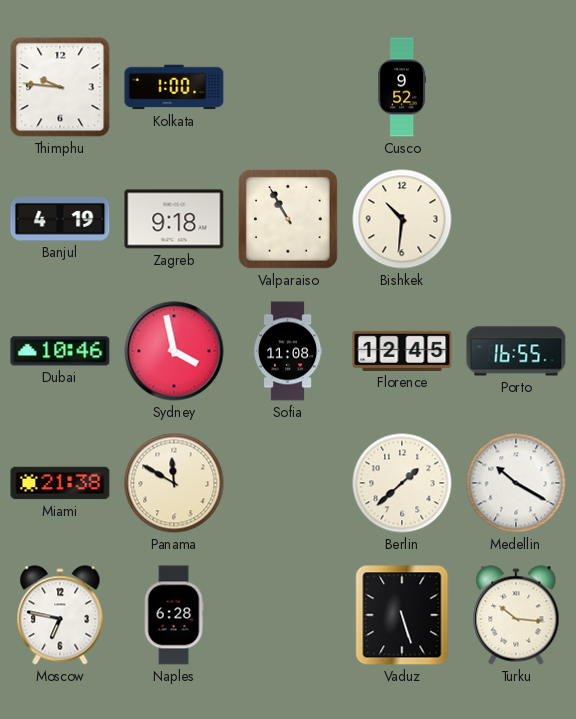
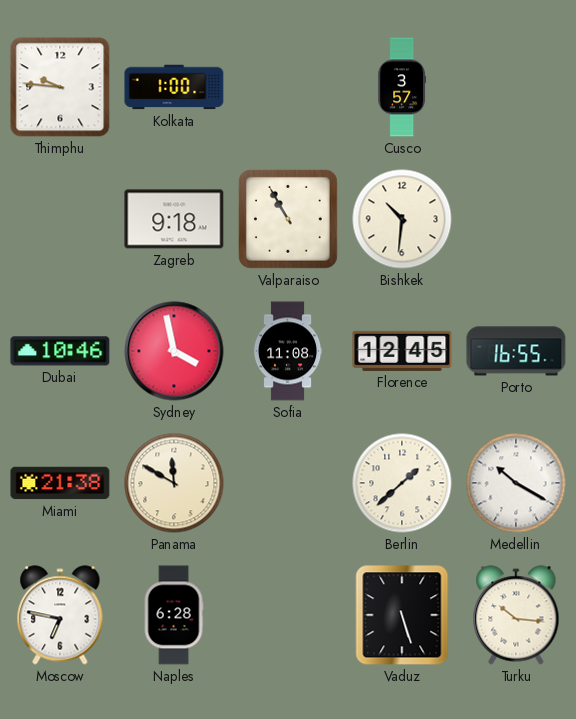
Cusco: 9:52 -> 3:57
Banjul: 4:19 -> none
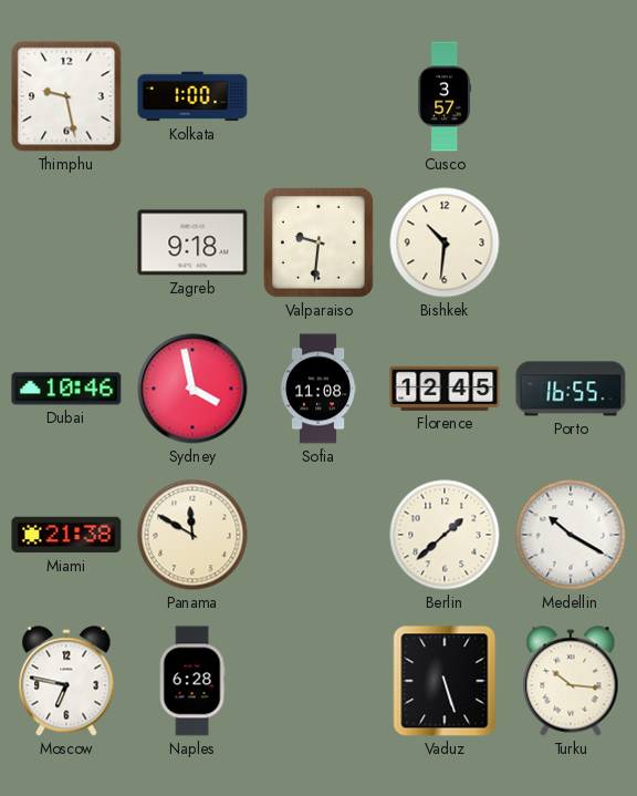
Thimphu: 9:46 -> 9:28
Valparaiso: 10:55 -> 9:31
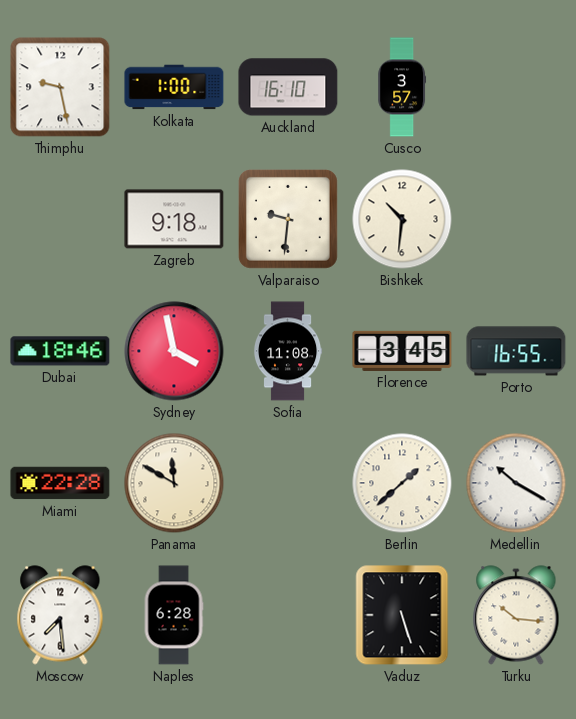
Auckland: none -> 16:10
Dubai: 10:46 -> 18:46
Florence: 12:45 -> 3:45
Miami: 21:38 -> 22:28
Moscow: 6:47 -> 7:29
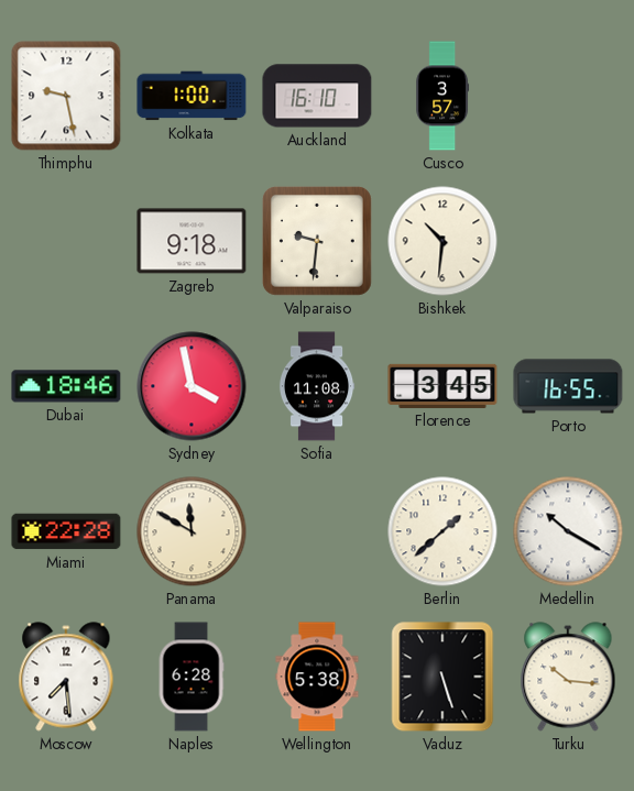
Wellington: none -> 5:38
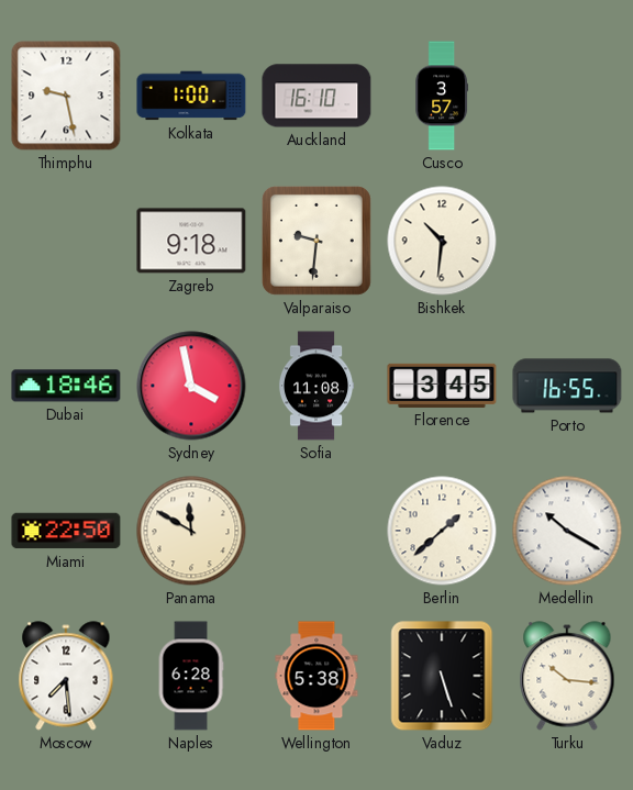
Miami: 22:28 -> 22:50
